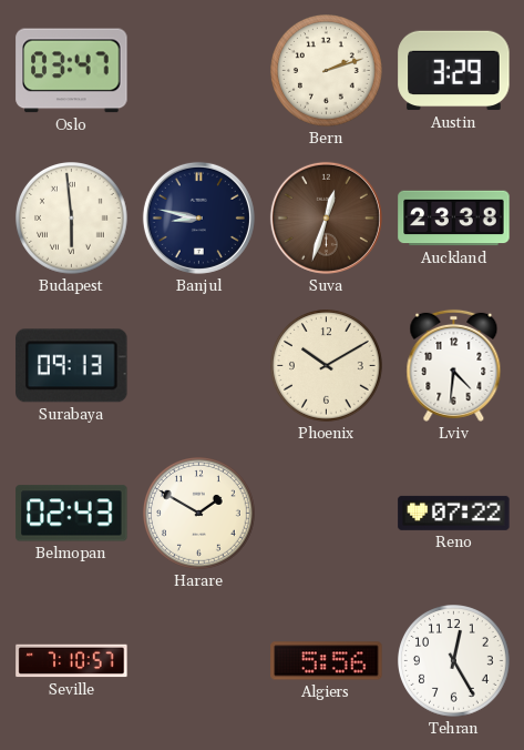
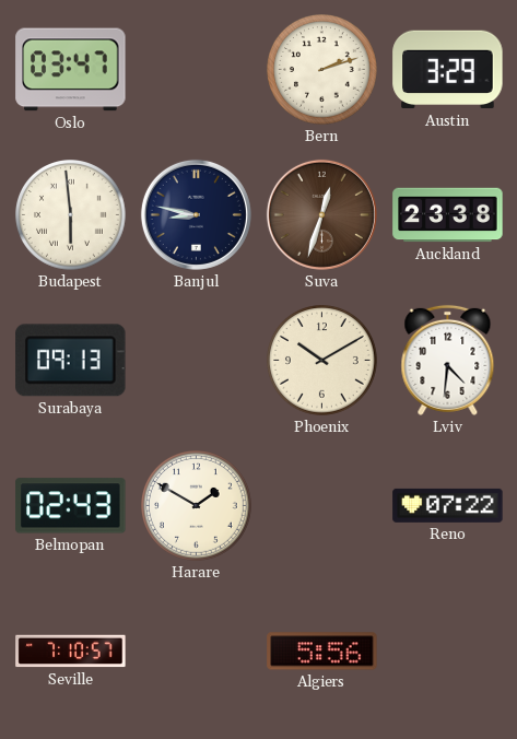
Tehran: 12:25 -> none
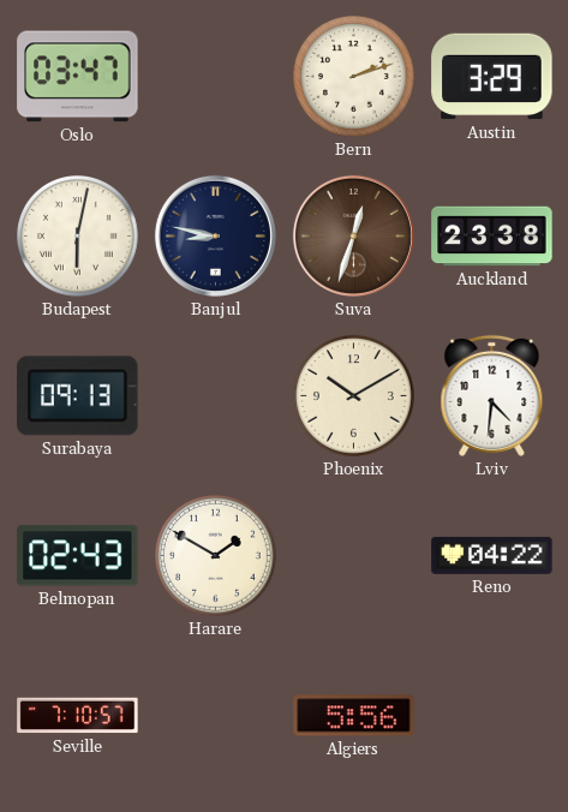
Budapest: 5:59 -> 6:02
Reno: 07:22 -> 04:22
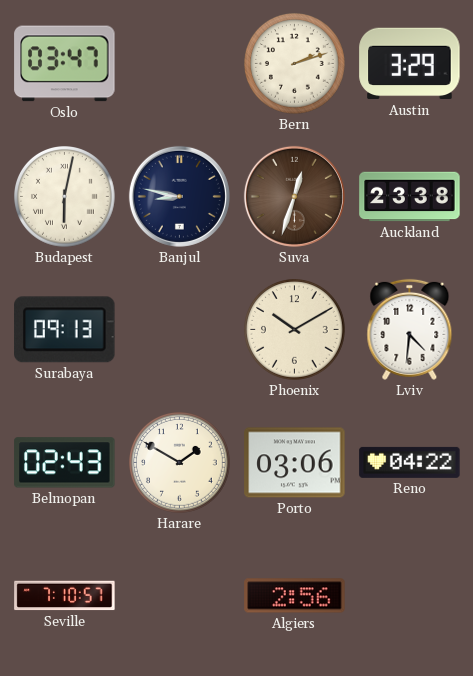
Porto: none -> 03:06
Algiers: 5:56 -> 2:56
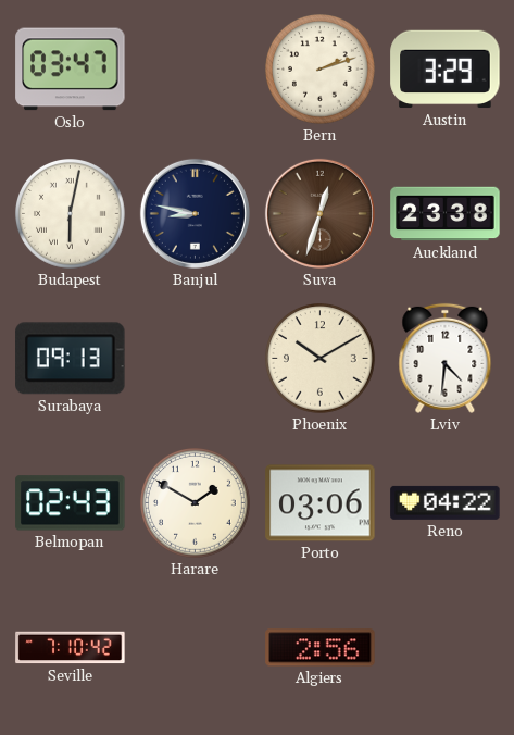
Seville: 7:10:57 -> 7:10:42
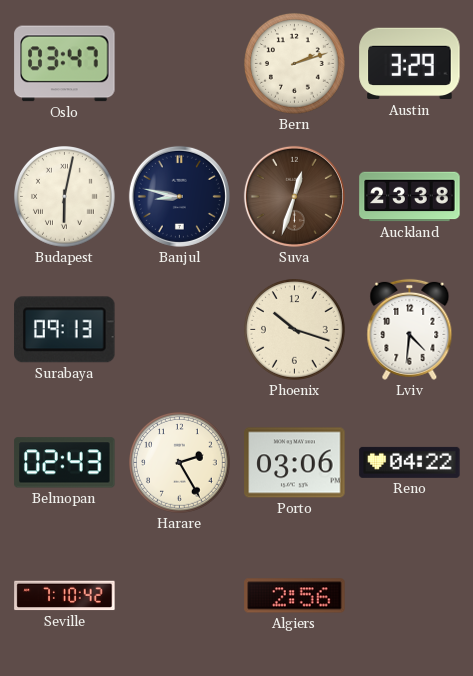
Phoenix: 10:10 -> 10:18
Harare: 1:50 -> 2:25
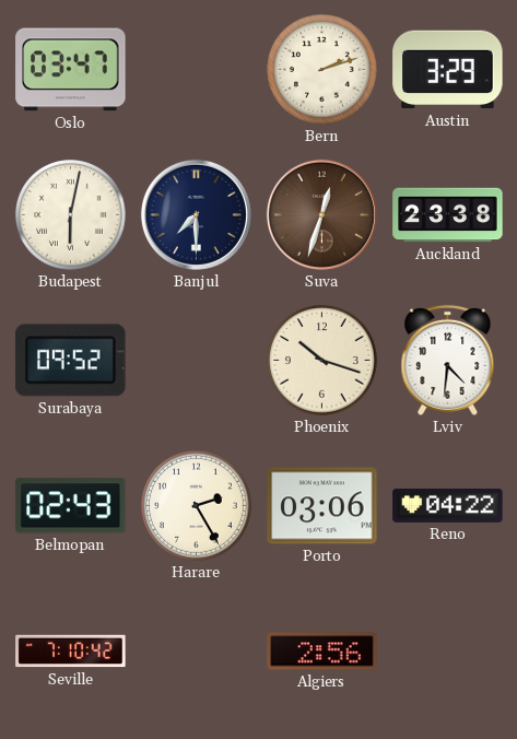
Banjul: 8:47 -> 7:30
Surabaya: 09:13 -> 09:52
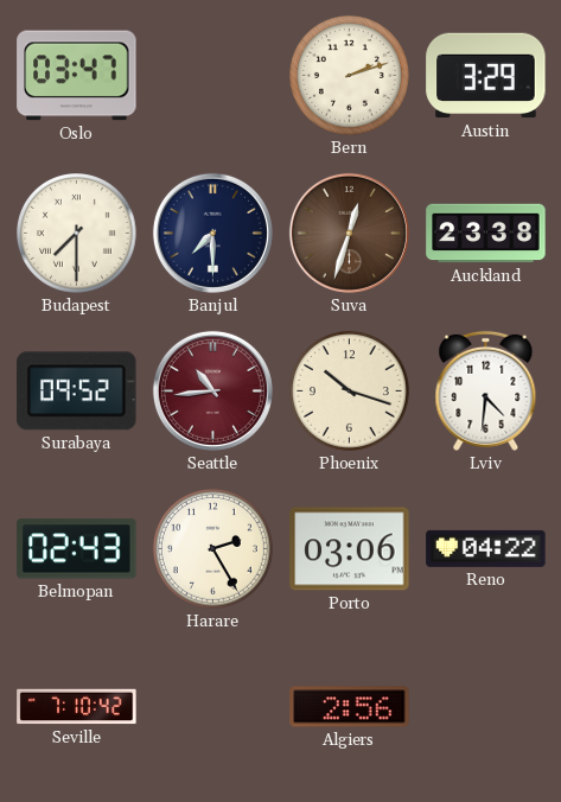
Budapest: 6:02 -> 7:30
Seattle: none -> 10:44
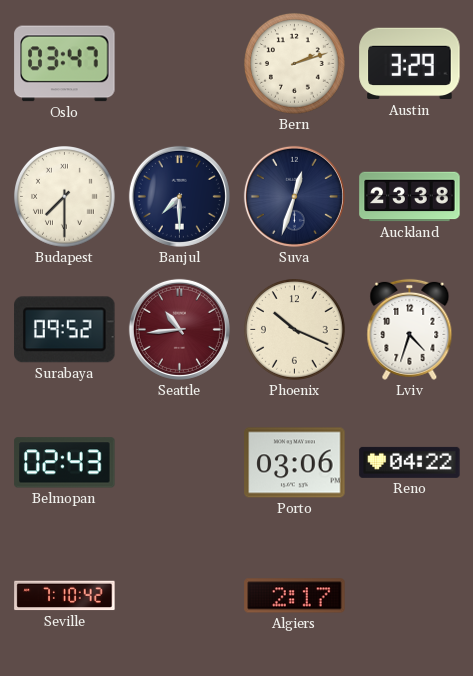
Suva dial: brown -> navy
Phoenix: 10:18 -> 10:19
Lviv: 4:31 -> 4:33
Harare: 2:25 -> none
Algiers: 2:56 -> 2:17
